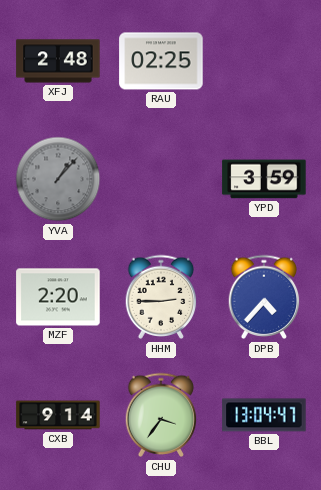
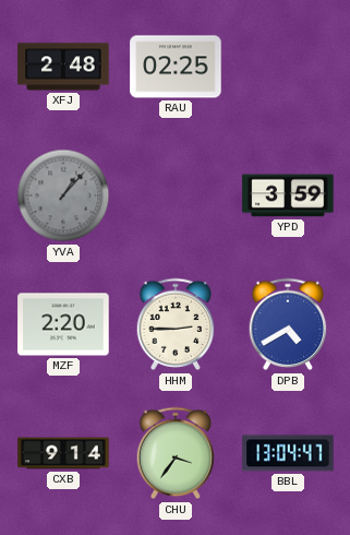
DPB: 4:37 -> 4:40
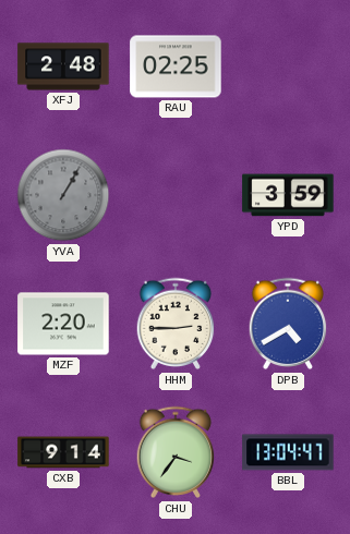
YVA: 1:07 -> 1:05
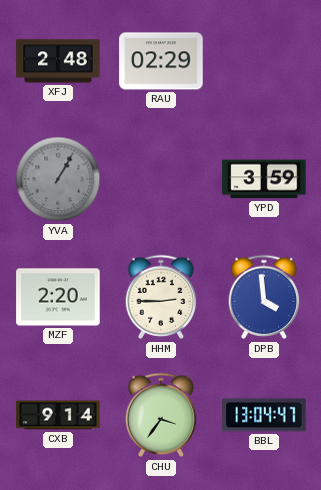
RAU: 02:25 -> 02:29
DPB: 4:40 -> 3:59
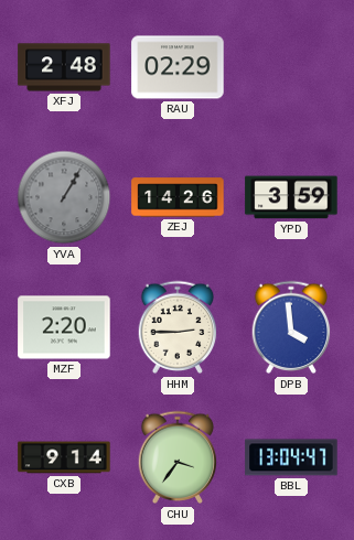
ZEJ: none -> 14:26
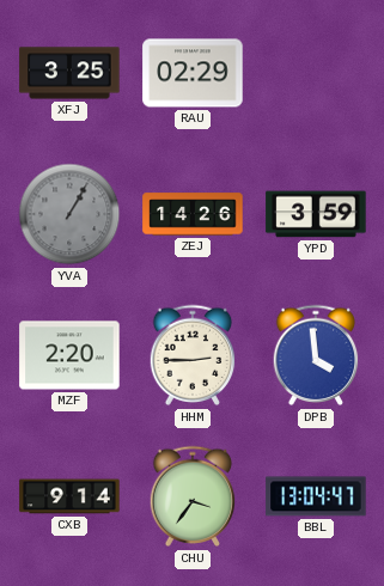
XFJ: 2:48 -> 3:25
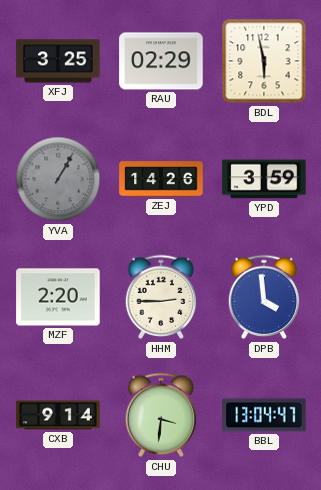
BDL: none -> 5:58
CHU: 3:36 -> 3:31
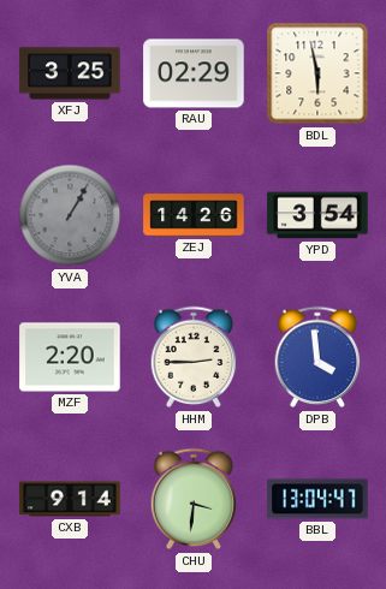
YPD: 3:59 -> 3:54
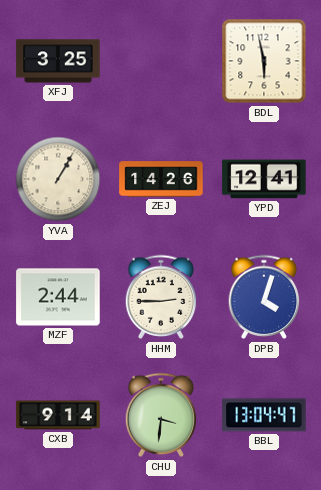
RAU: 02:29 -> none
YVA dial: grey -> cream
YPD: 3:54 -> 12:41
MZF: 2:20 -> 2:44
DPB: 3:59 -> 4:03
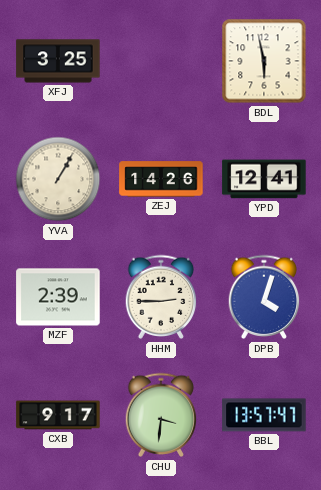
MZF: 2:44 -> 2:39
CXB: 9:14 -> 9:17
BBL: 13:04 -> 13:57
